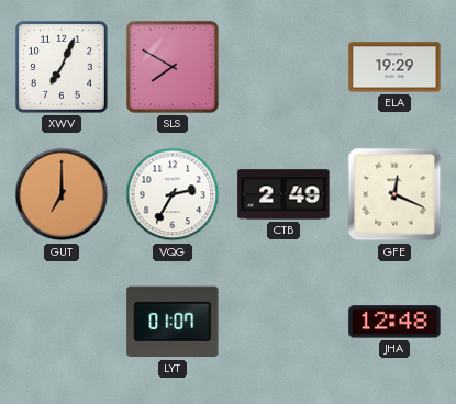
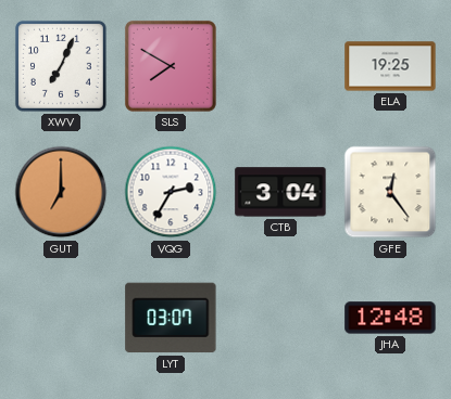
ELA: 19:29 -> 19:25
CTB: 2:49 -> 3:04
GFE: 12:19 -> 12:24
LYT: 01:07 -> 03:07
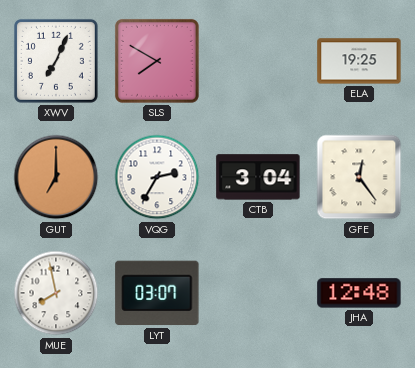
MUE: none -> 7:58
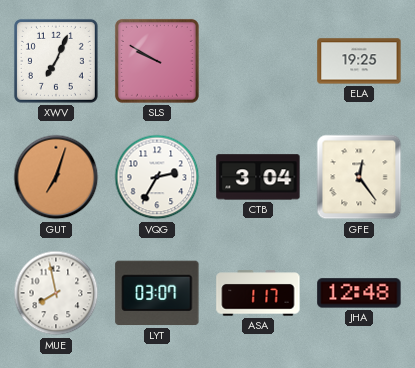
SLS: 7:50 -> 9:50
GUT: 7:00 -> 7:03
ASA: none -> 1:17
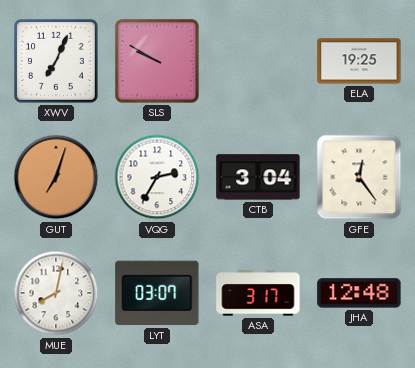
MUE: 7:58 -> 8:02
ASA: 1:17 -> 3:17
